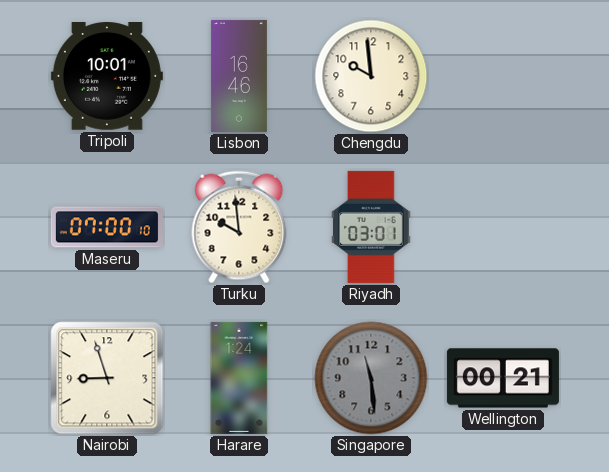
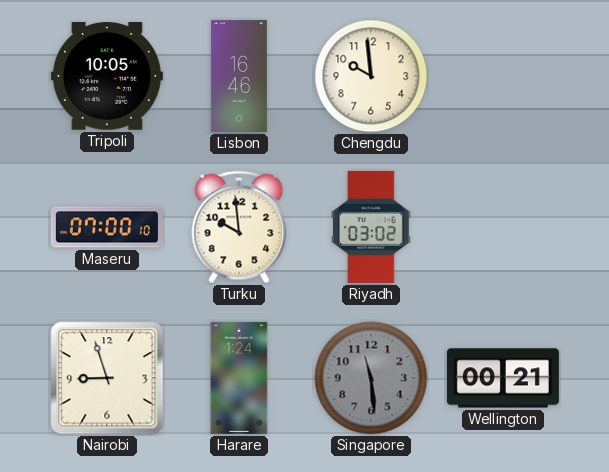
Tripoli: 10:01 -> 10:05
Riyadh: 03:01 -> 03:02
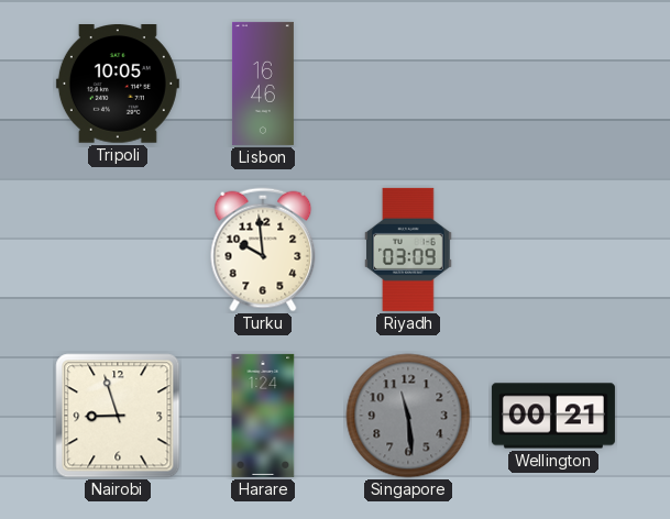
Chengdu: 9:59 -> none
Maseru: 07:00 -> none
Riyadh: 03:02 -> 03:09
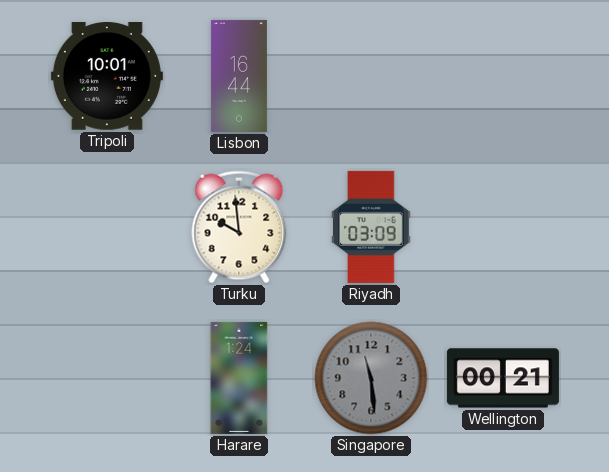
Tripoli: 10:05 -> 10:01
Lisbon: 16:46 -> 16:44
Nairobi: 8:57 -> none
